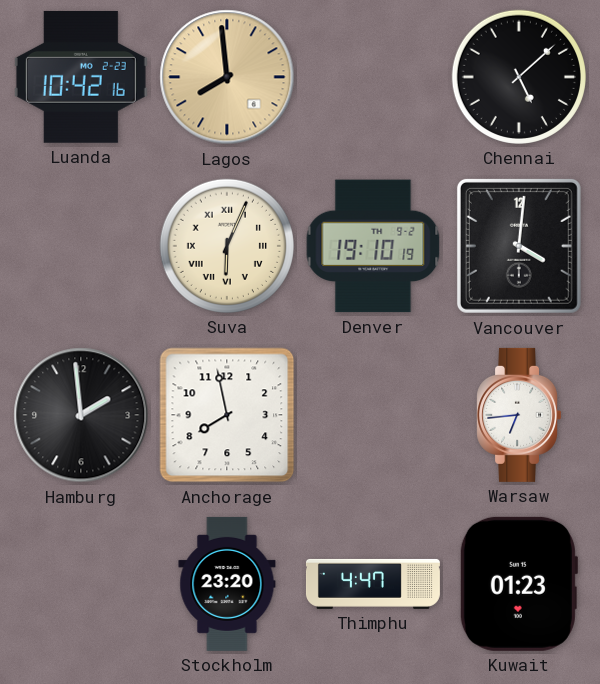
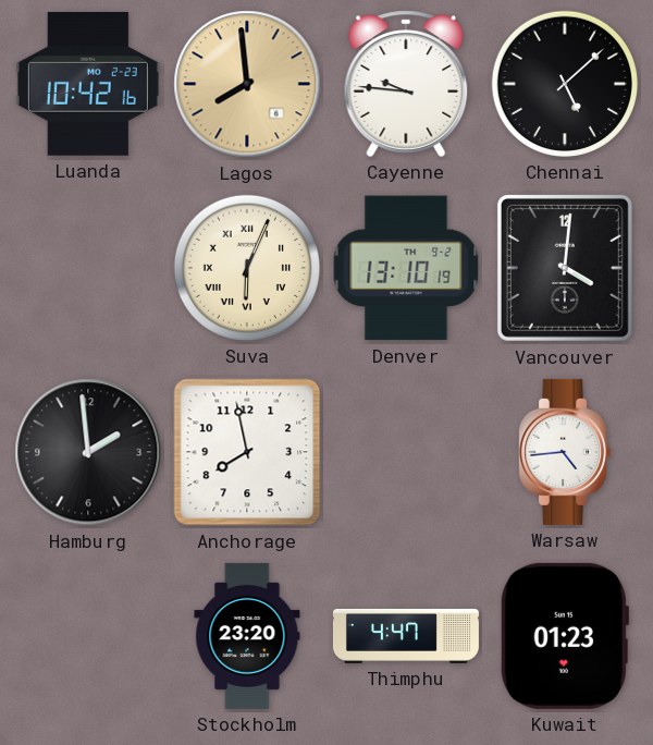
Cayenne: none -> 9:46
Denver: 19:10 -> 13:10
Warsaw: 6:44 -> 4:44
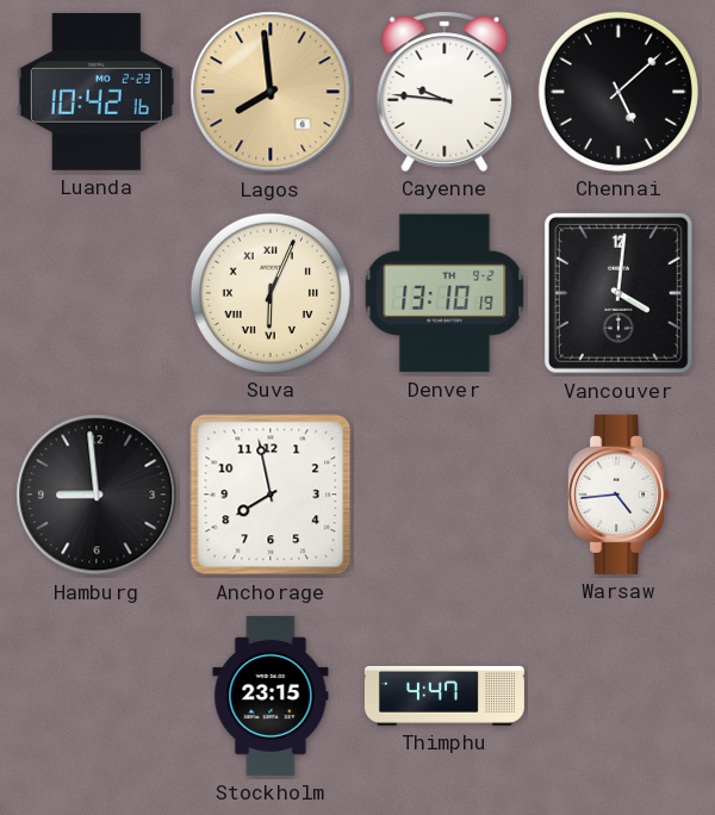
Hamburg: 1:59 -> 8:59
Stockholm: 23:20 -> 23:15
Kuwait: 01:23 -> none
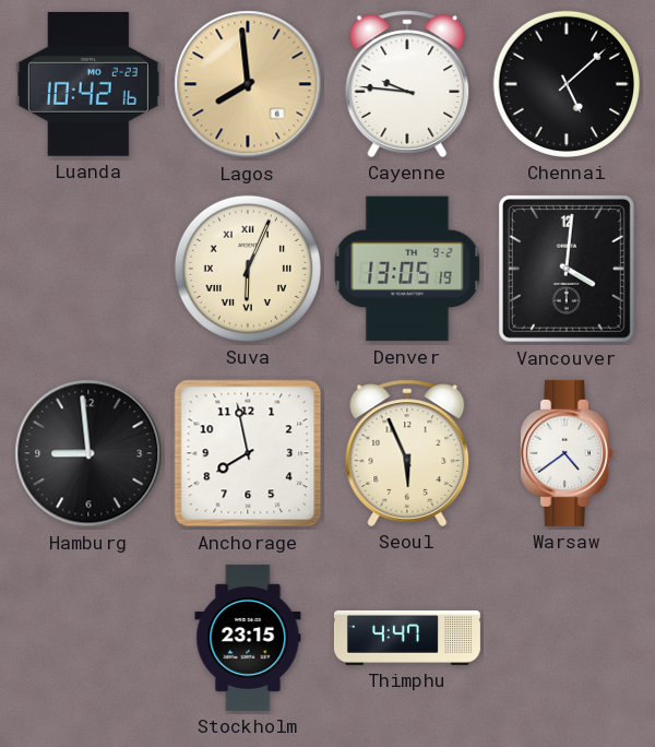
Denver: 13:10 -> 13:05
Seoul: none -> 5:56
Warsaw: 4:44 -> 4:39
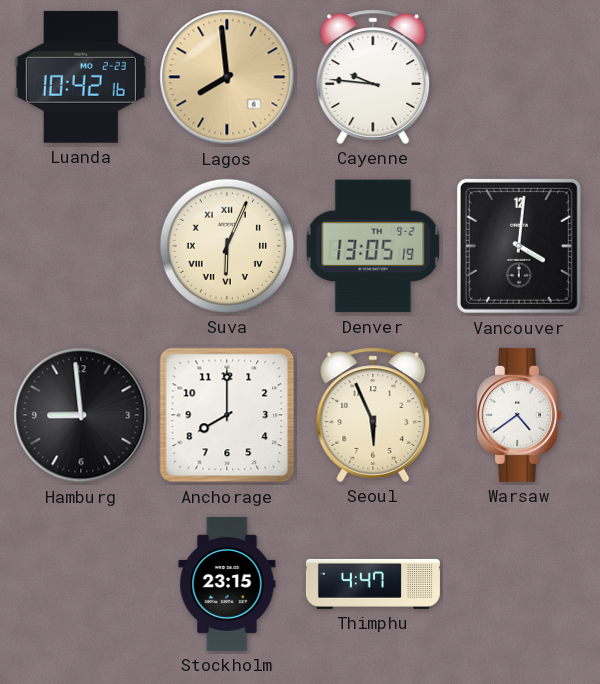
Chennai: 5:08 -> none
Anchorage: 7:58 -> 8:00
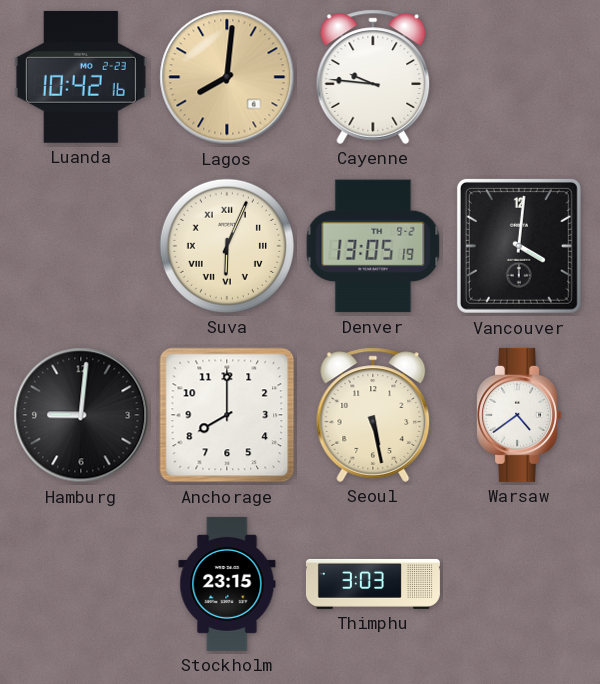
Lagos: 7:59 -> 8:01
Hamburg: 8:59 -> 9:01
Seoul: 5:56 -> 5:28
Thimphu: 4:47 -> 3:03
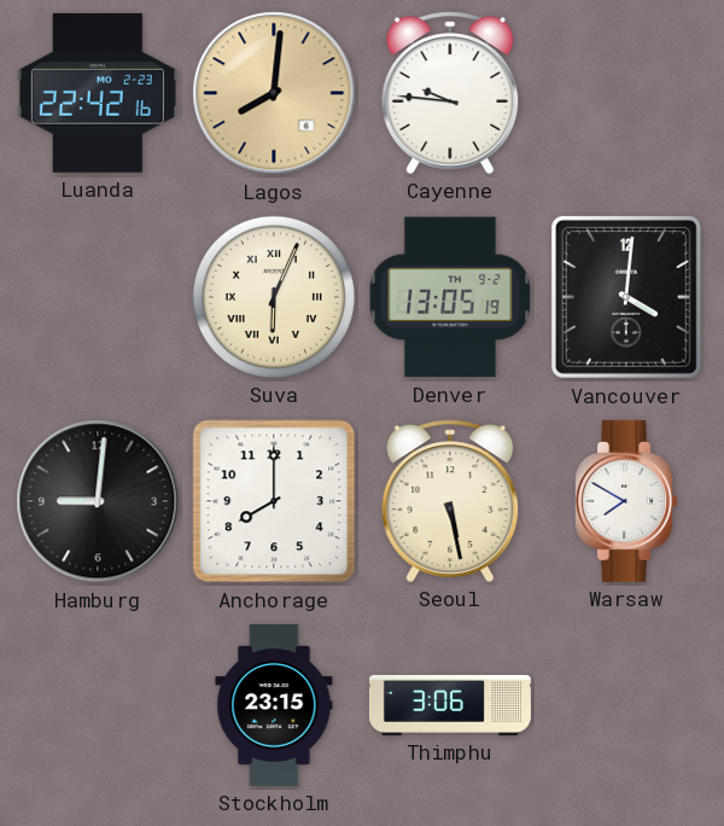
Luanda: 10:42 -> 22:42
Warsaw: 4:39 -> 7:50
Thimphu: 3:03 -> 3:06
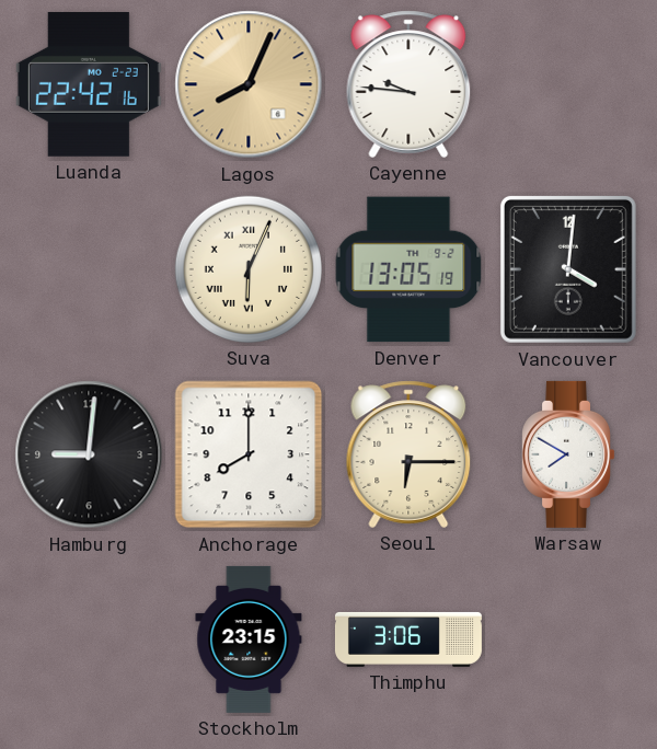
Lagos: 8:01 -> 8:04
Seoul: 5:28 -> 6:15
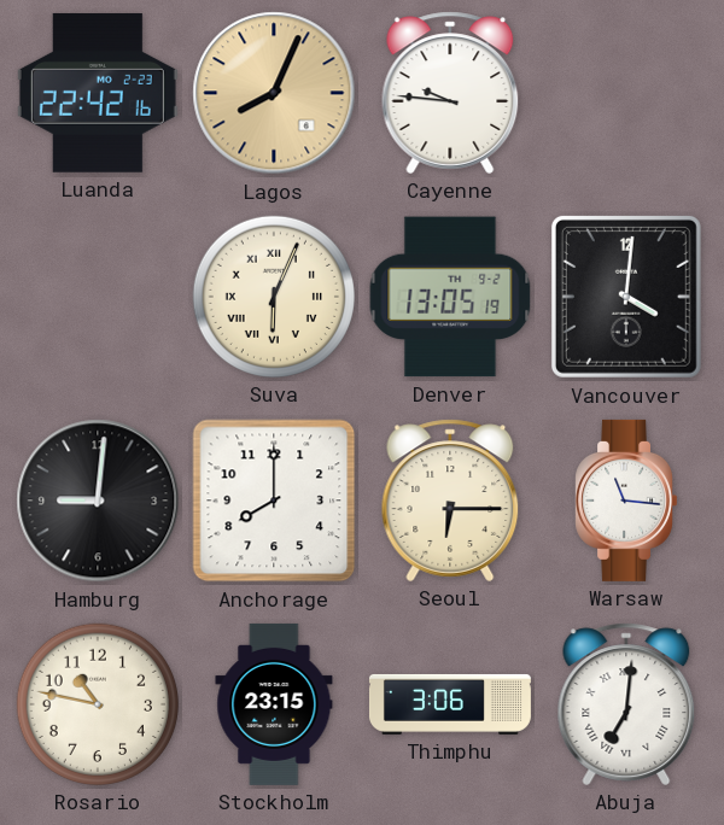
Warsaw: 7:50 -> 11:16
Rosario: none -> 10:47
Abuja: none -> 7:01
